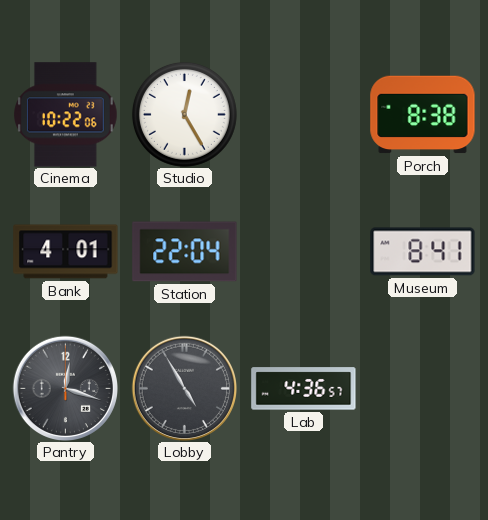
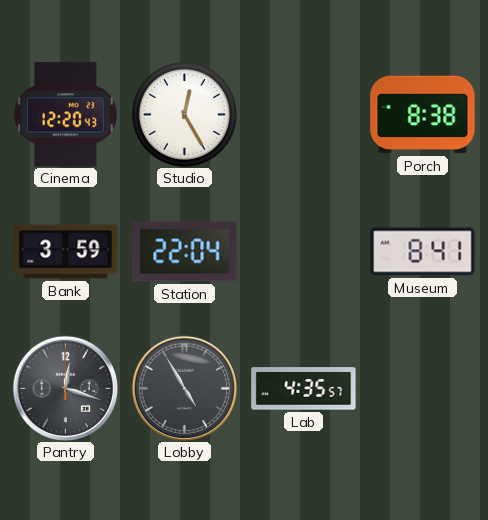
Cinema: 10:22 -> 12:20
Bank: 4:01 -> 3:59
Lab: 4:36 -> 4:35
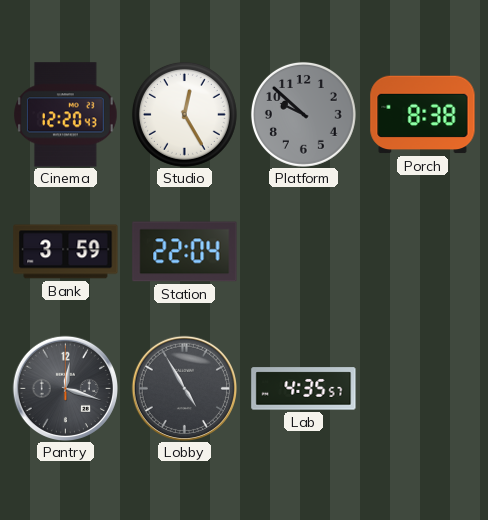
Platform: none -> 9:52
Museum: 8:41 -> none
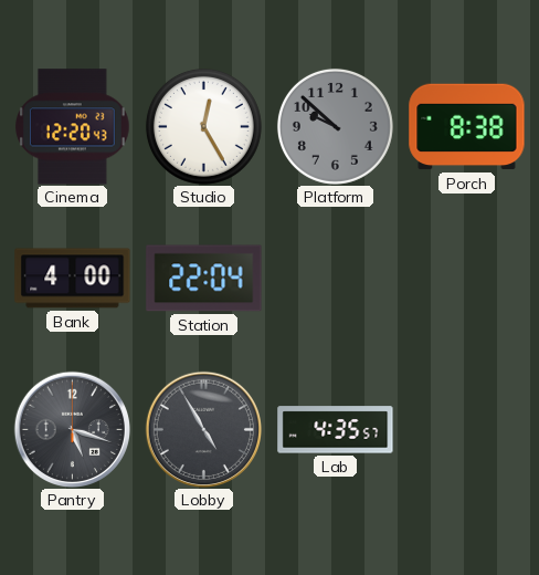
Bank: 3:59 -> 4:00
Pantry: 12:18 -> 5:18
